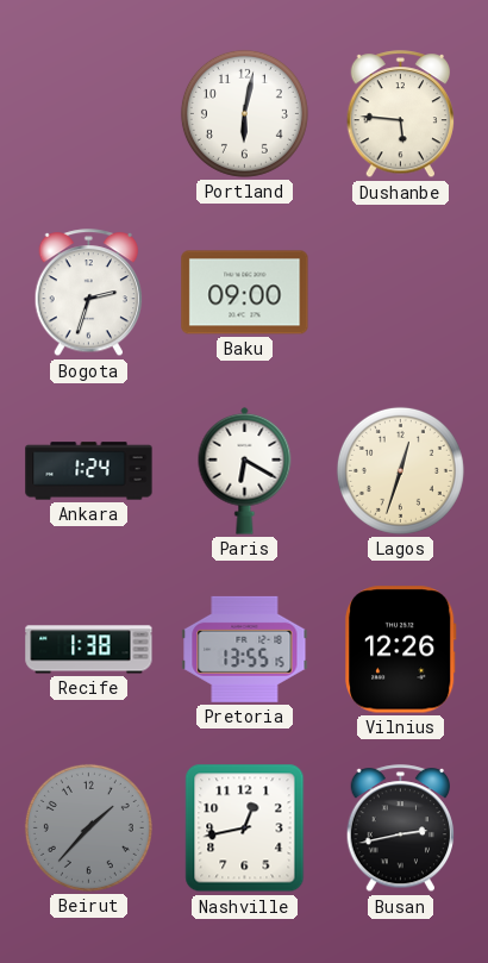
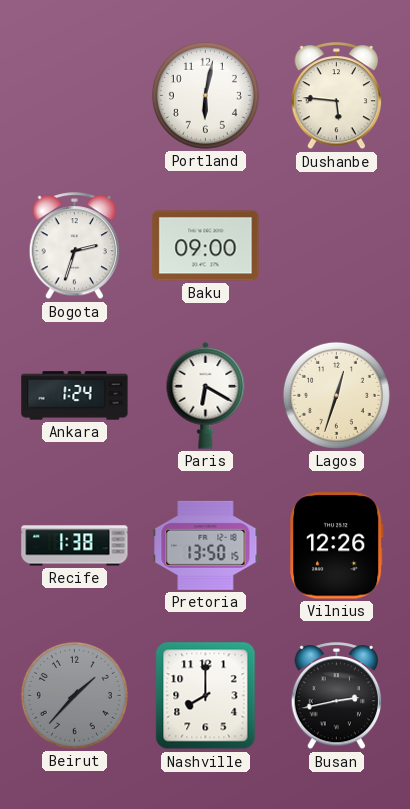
Pretoria: 13:55 -> 13:50
Nashville: 12:43 -> 8:00
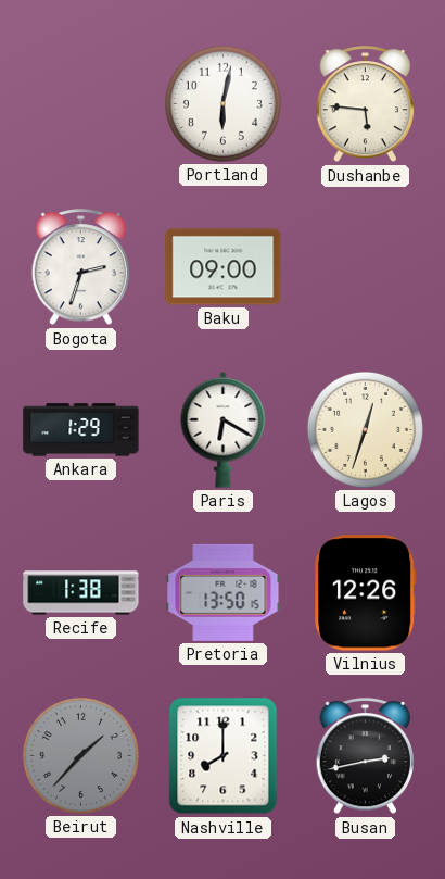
Ankara: 1:24 -> 1:29
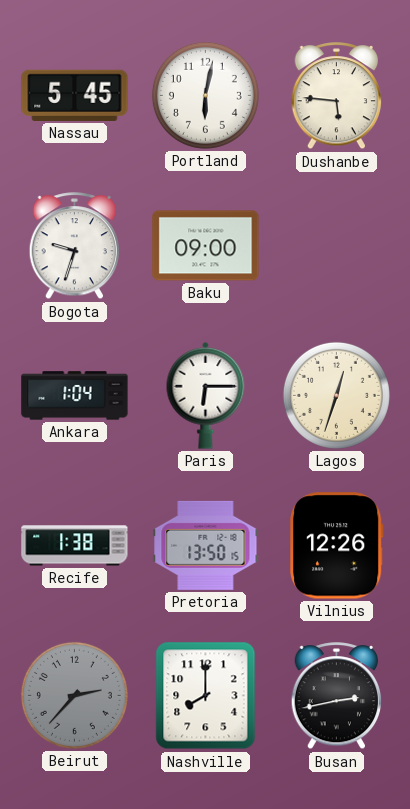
Nassau: none -> 5:45
Bogota: 2:33 -> 9:33
Ankara: 1:29 -> 1:04
Paris: 6:20 -> 6:15
Beirut: 1:37 -> 2:37
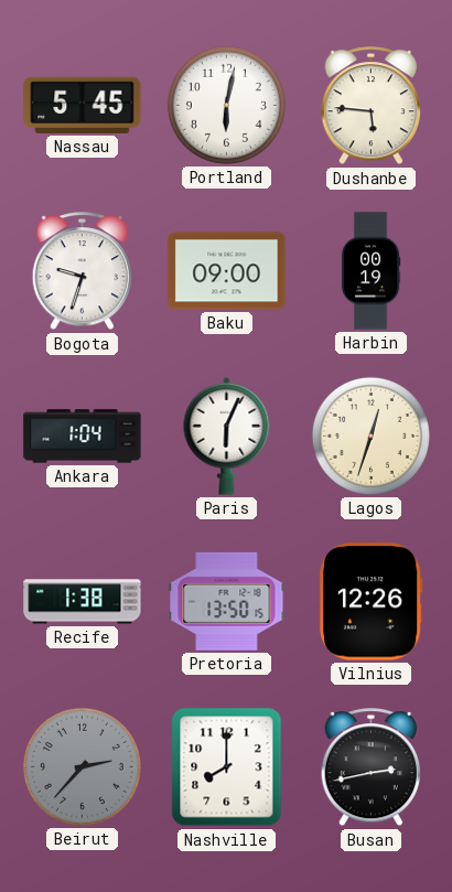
Harbin: none -> 00:19
Paris: 6:15 -> 6:04
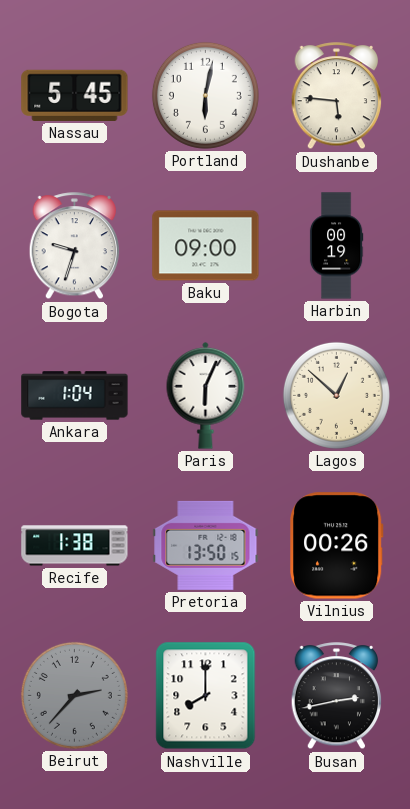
Lagos: 12:33 -> 12:52
Vilnius: 12:26 -> 00:26
